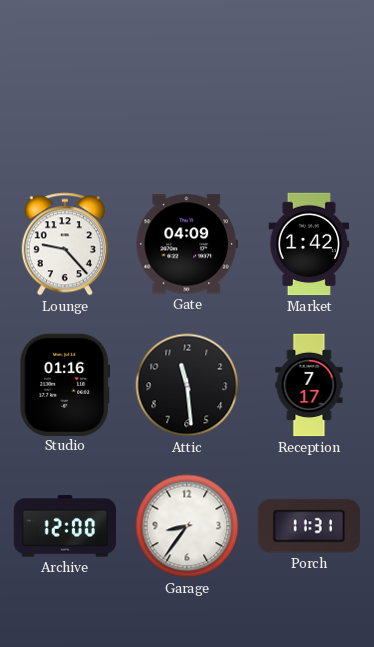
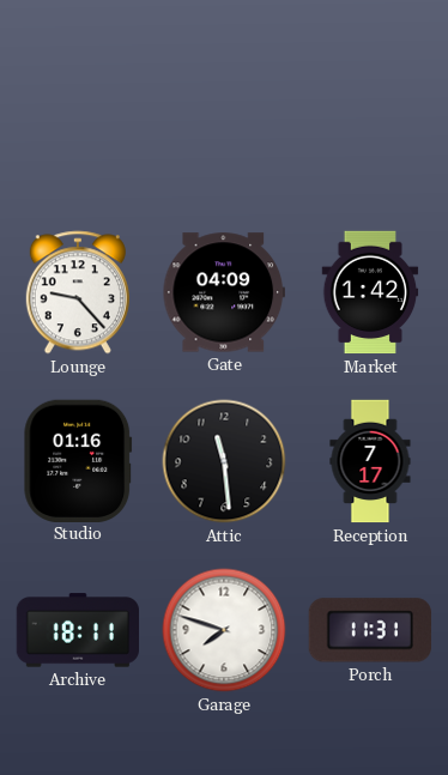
Archive: 12:00 -> 18:11
Garage: 8:36 -> 7:48
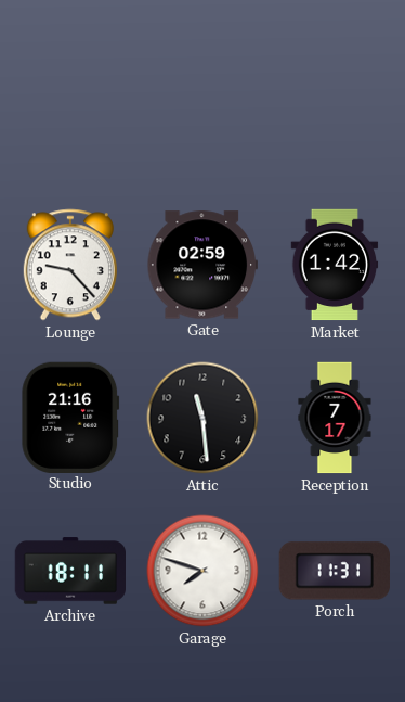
Gate: 04:09 -> 02:59
Studio: 01:16 -> 21:16
